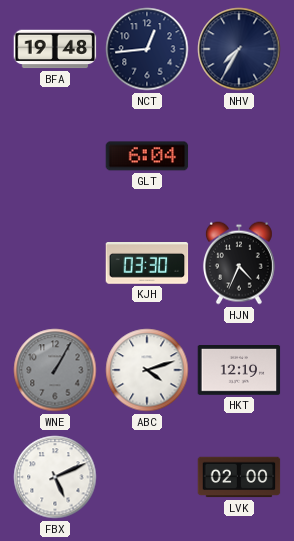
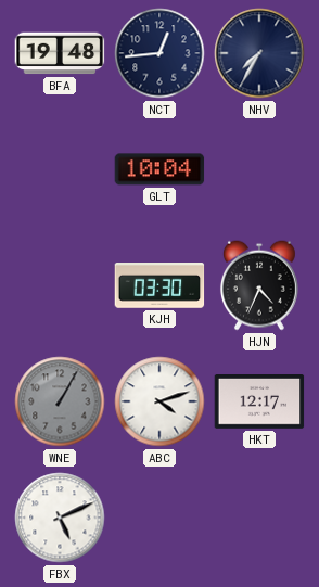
GLT: 6:04 -> 10:04
HKT: 12:19 -> 12:17
LVK: 02:00 -> none
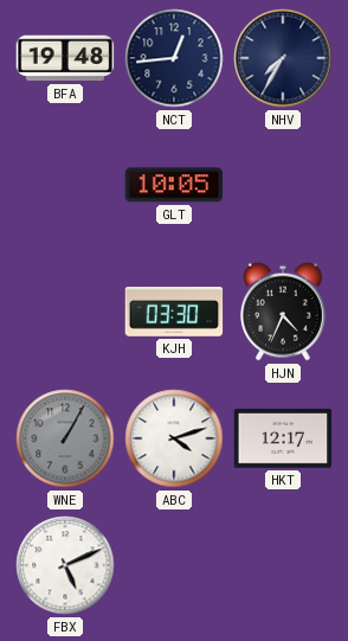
GLT: 10:04 -> 10:05
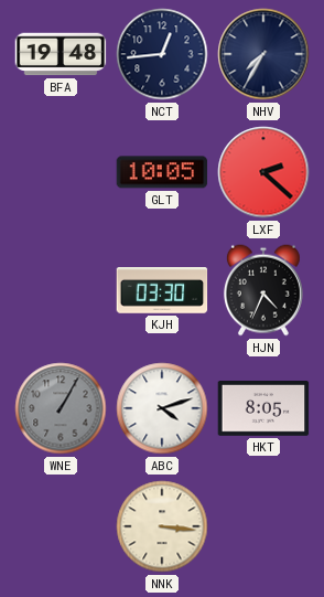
LXF: none -> 2:22
HKT: 12:17 -> 8:05
FBX: 5:11 -> none
NNK: none -> 3:16
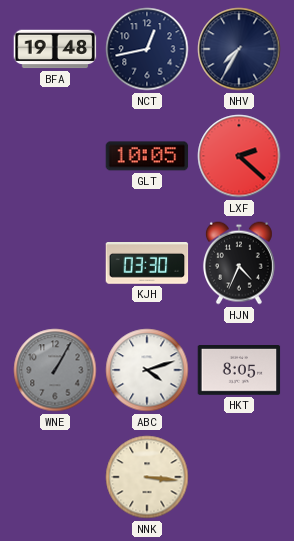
NCT: 12:44 -> 12:43
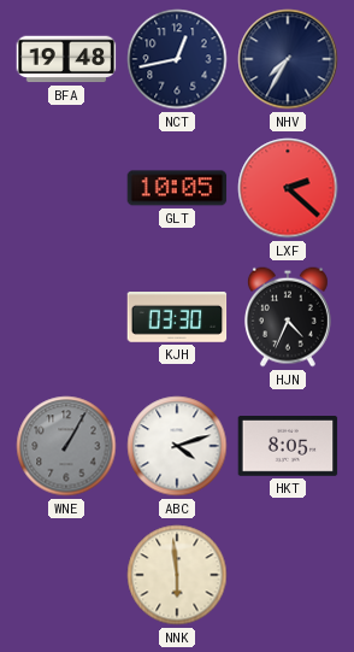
NNK: 3:16 -> 5:59
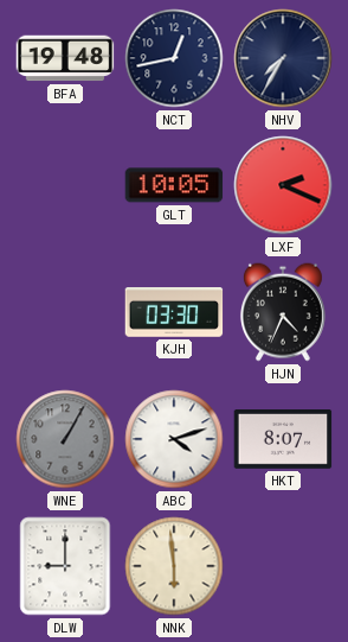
LXF: 2:22 -> 2:19
HKT: 8:05 -> 8:07
DLW: none -> 9:00
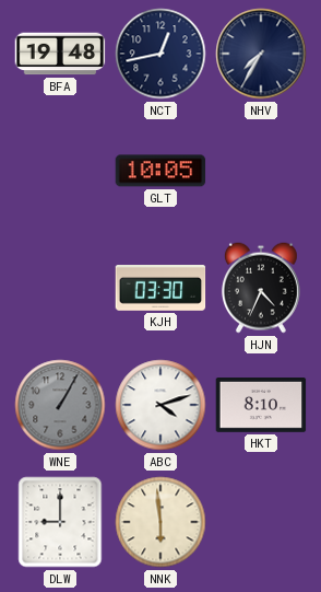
LXF: 2:19 -> none
HKT: 8:07 -> 8:10
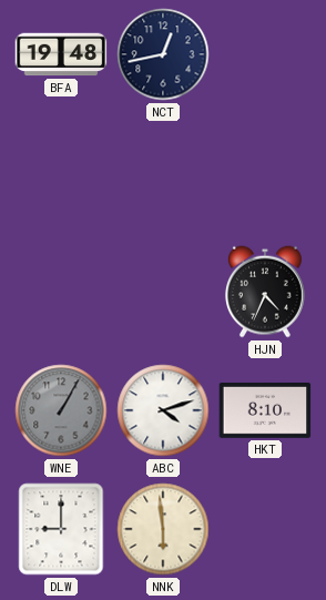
NHV: 7:35 -> none
GLT: 10:05 -> none
KJH: 03:30 -> none
